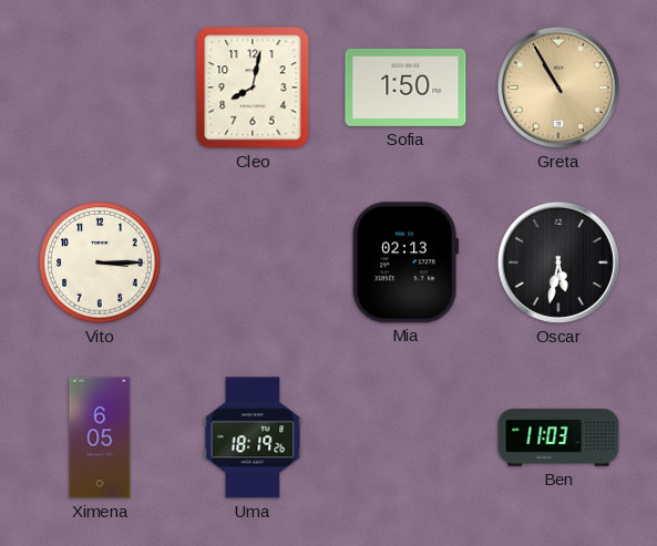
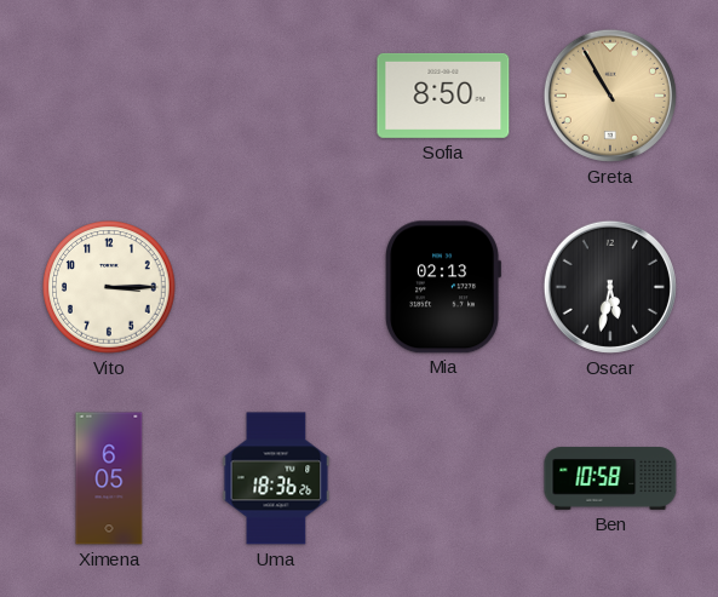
Cleo: 8:02 -> none
Sofia: 1:50 -> 8:50
Uma: 18:19 -> 18:36
Ben: 11:03 -> 10:58
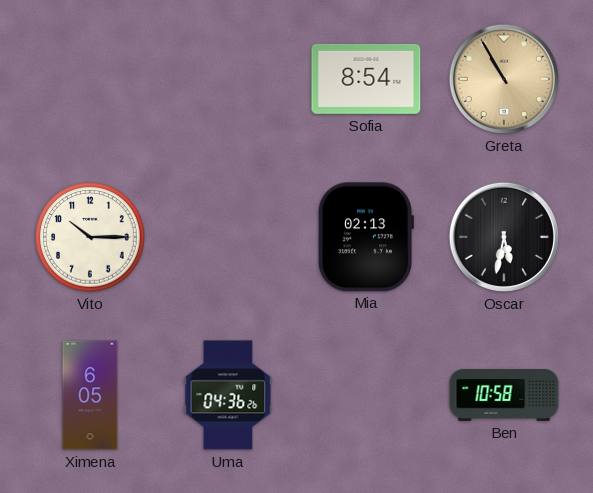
Sofia: 8:50 -> 8:54
Vito: 3:15 -> 10:15
Uma: 18:36 -> 04:36
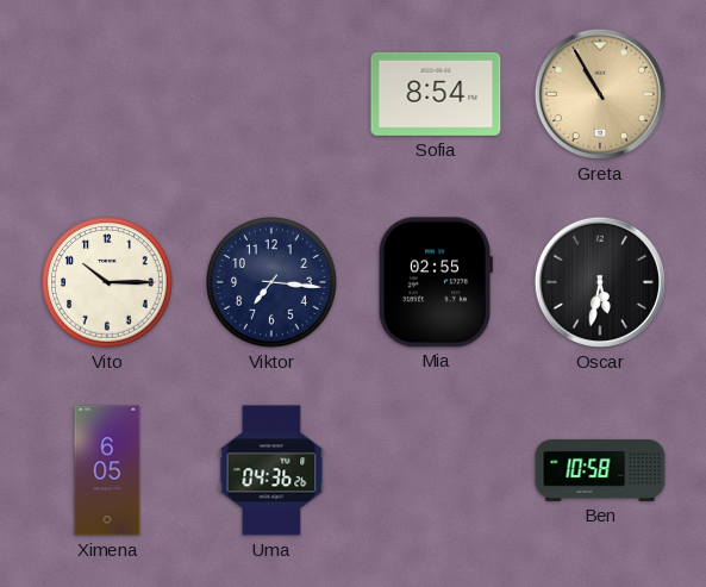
Viktor: none -> 7:16
Mia: 02:13 -> 02:55
